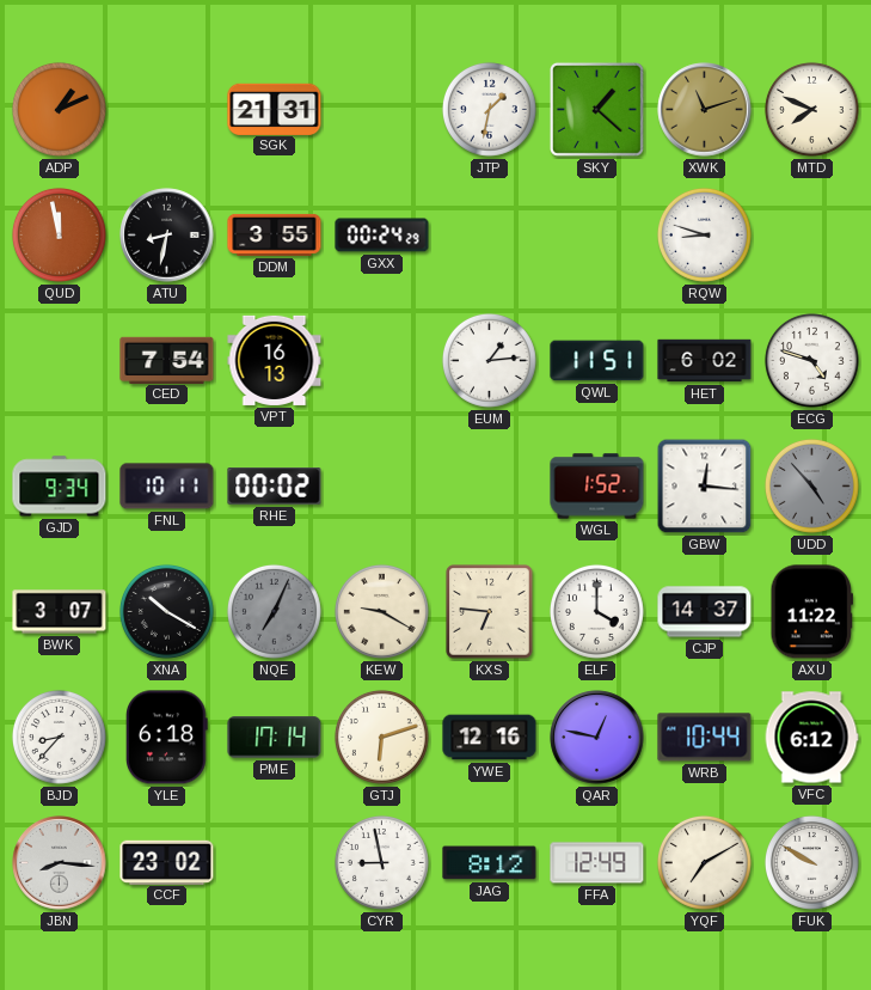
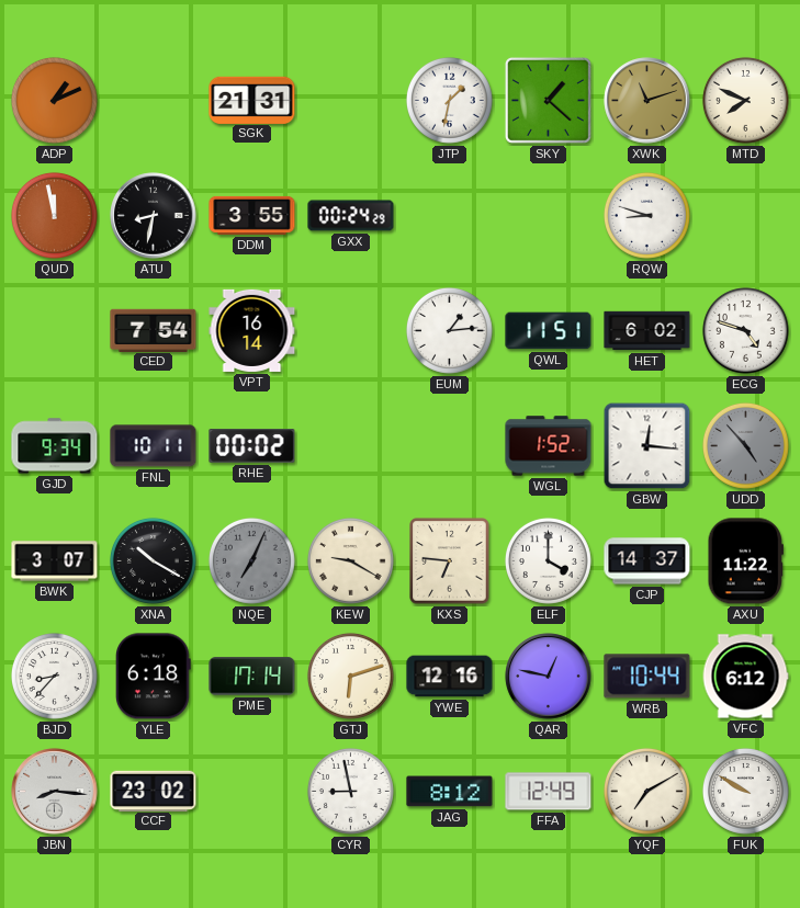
VPT: 16:13 -> 16:14
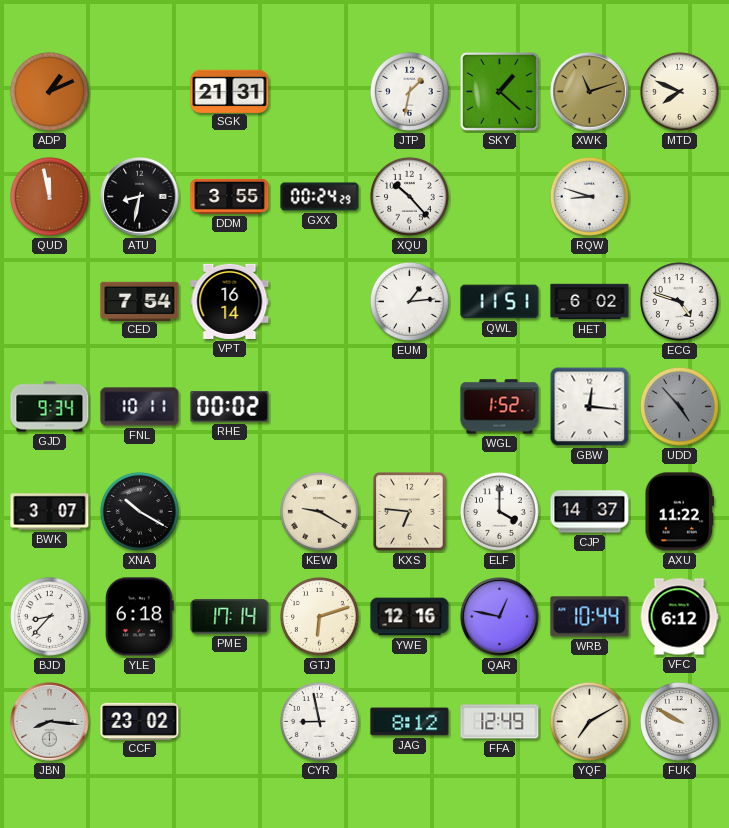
XQU: none -> 10:23
NQE: 7:04 -> none
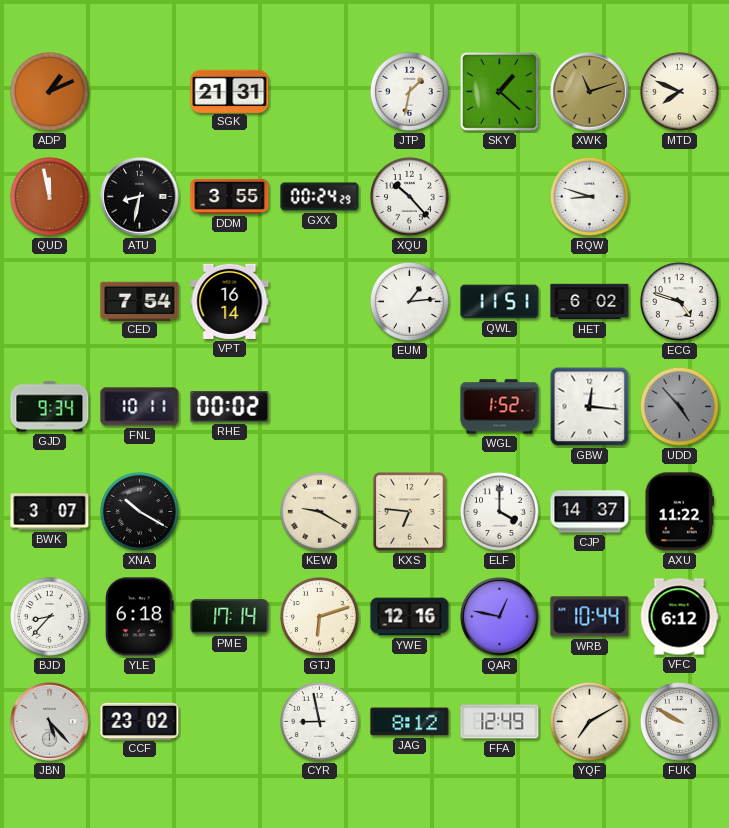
JBN: 8:16 -> 5:23
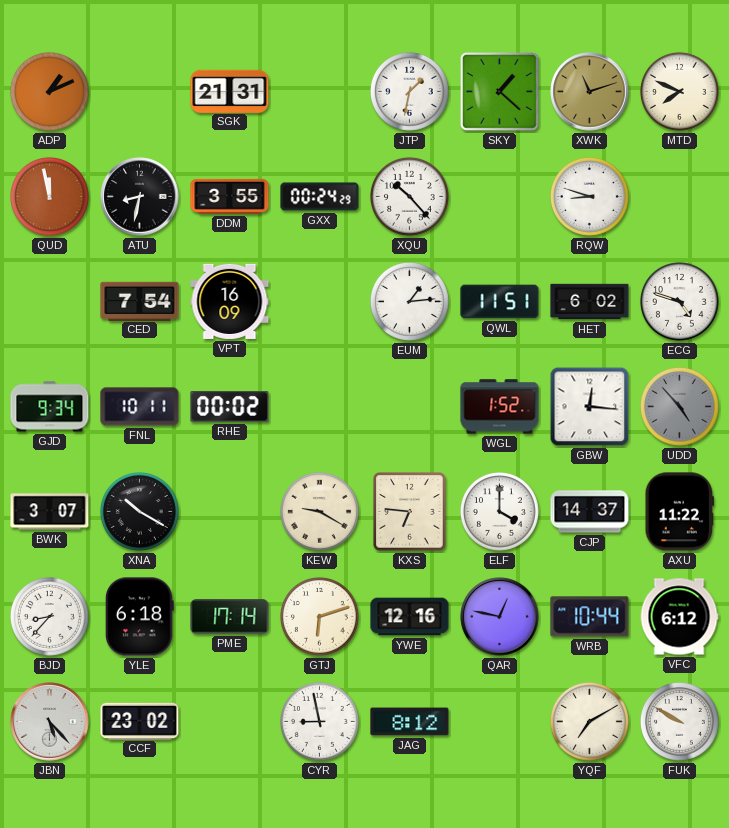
VPT: 16:14 -> 16:09
FFA: 12:49 -> none
